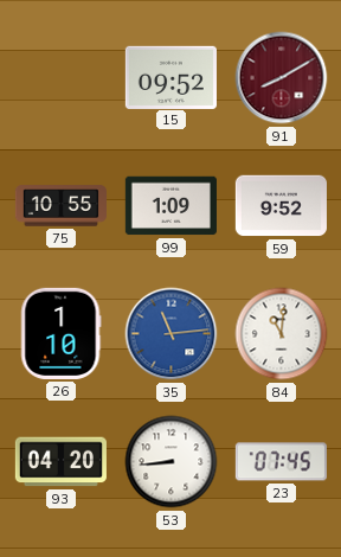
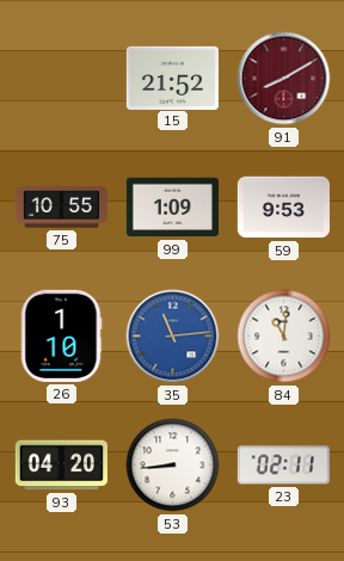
15: 09:52 -> 21:52
59: 9:52 -> 9:53
23: 07:45 -> 02:11
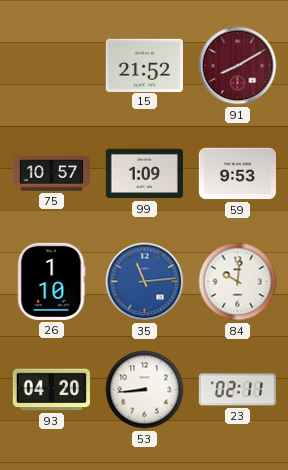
75: 10:55 -> 10:57
84: 11:01 -> 10:01
